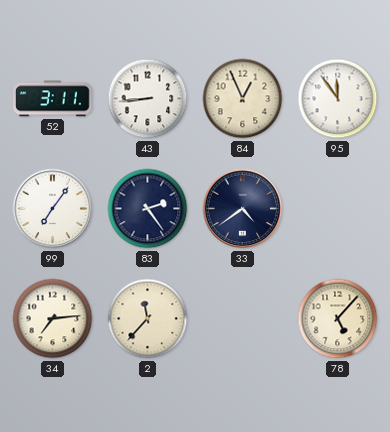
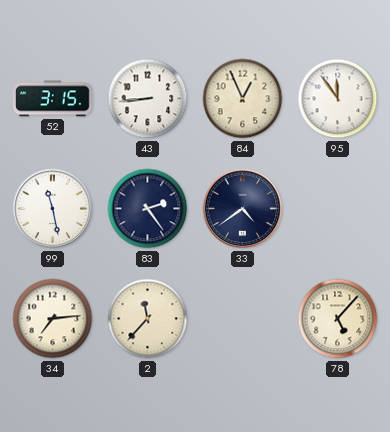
52: 3:11 -> 3:15
99: 7:06 -> 11:28
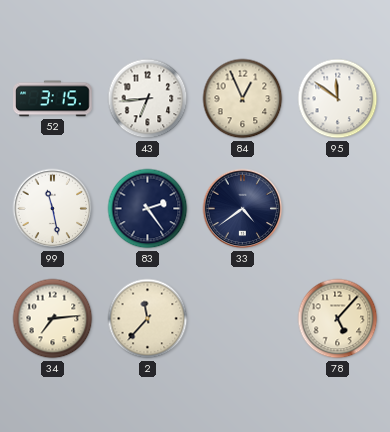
43: 8:44 -> 6:44
95: 11:54 -> 11:51
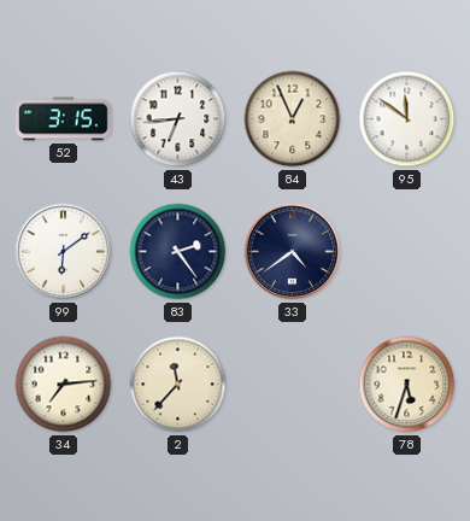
99: 11:28 -> 6:09
78: 5:07 -> 5:33
